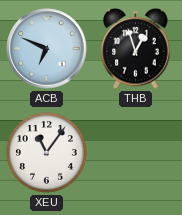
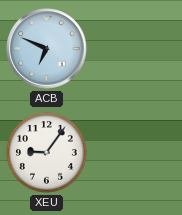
THB: 12:57 -> none
XEU: 11:06 -> 9:06
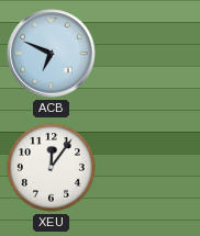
XEU: 9:06 -> 12:06
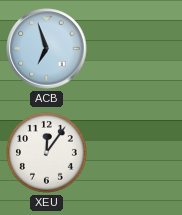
ACB: 6:49 -> 6:57
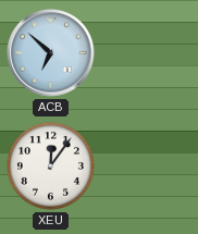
ACB: 6:57 -> 6:52
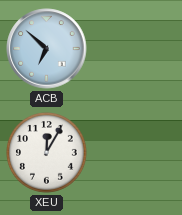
XEU: 12:06 -> 12:05
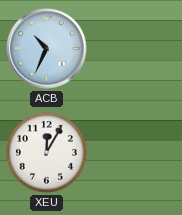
ACB: 6:52 -> 10:34
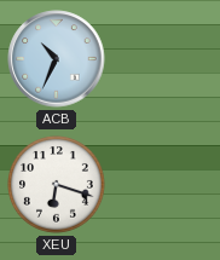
XEU: 12:05 -> 6:18
